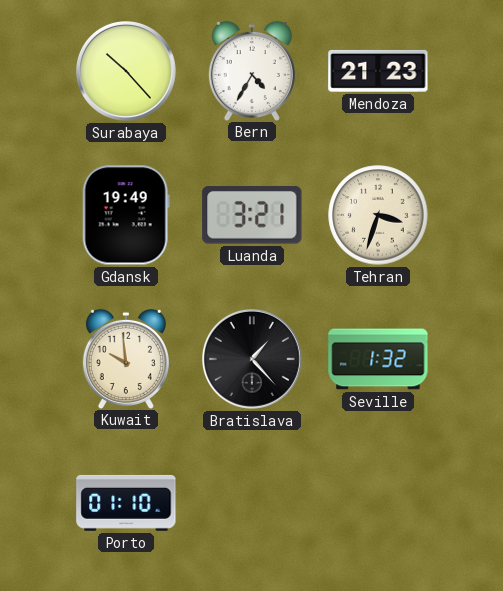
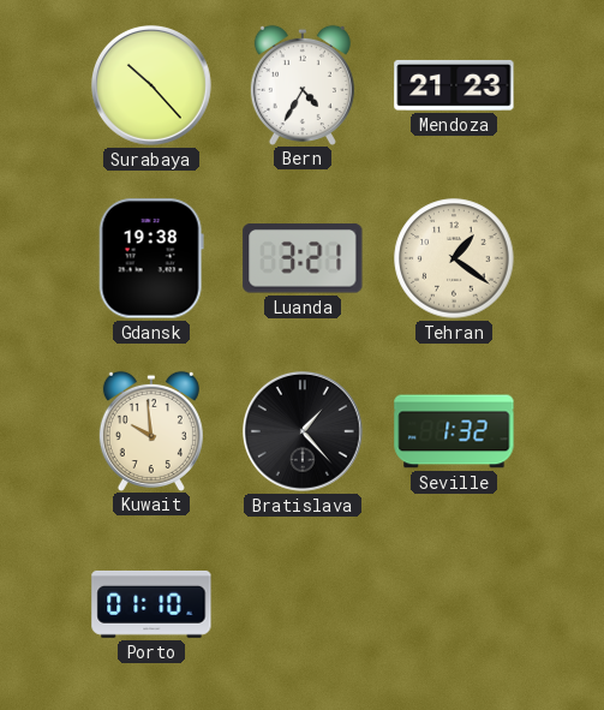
Gdansk: 19:49 -> 19:38
Tehran: 3:33 -> 1:21
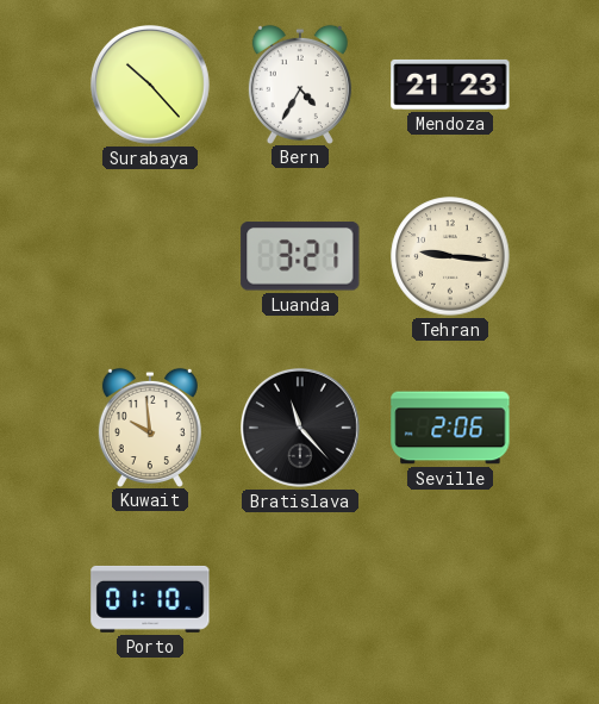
Gdansk: 19:38 -> none
Tehran: 1:21 -> 9:16
Bratislava: 1:23 -> 11:23
Seville: 1:32 -> 2:06
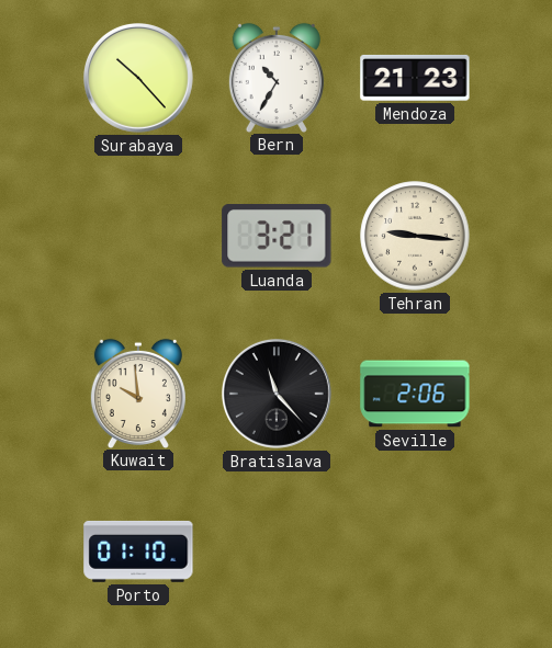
Bern: 4:35 -> 10:35
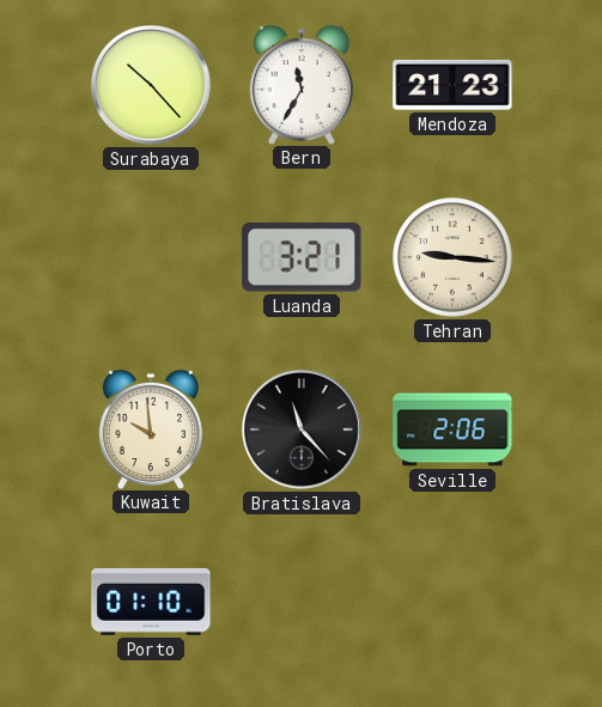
Bern: 10:35 -> 11:35
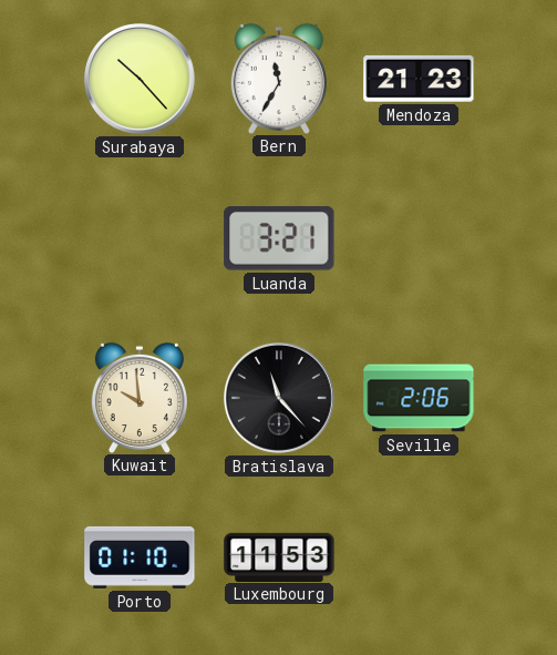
Tehran: 9:16 -> none
Luxembourg: none -> 11:53
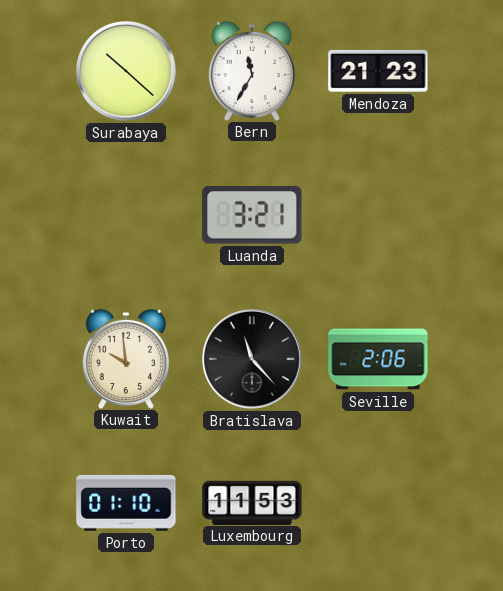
Surabaya: 10:23 -> 10:22
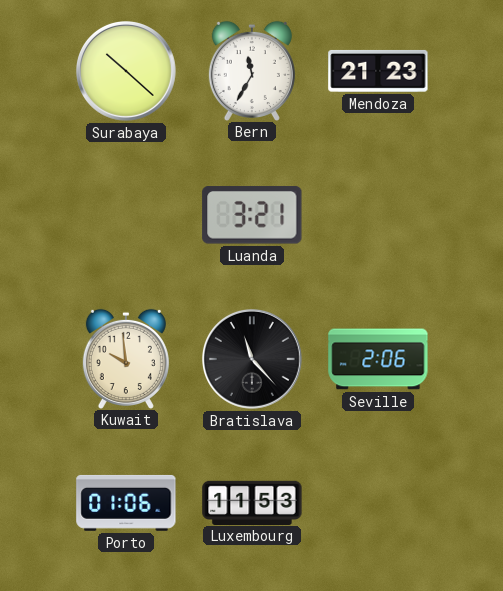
Porto: 01:10 -> 01:06
